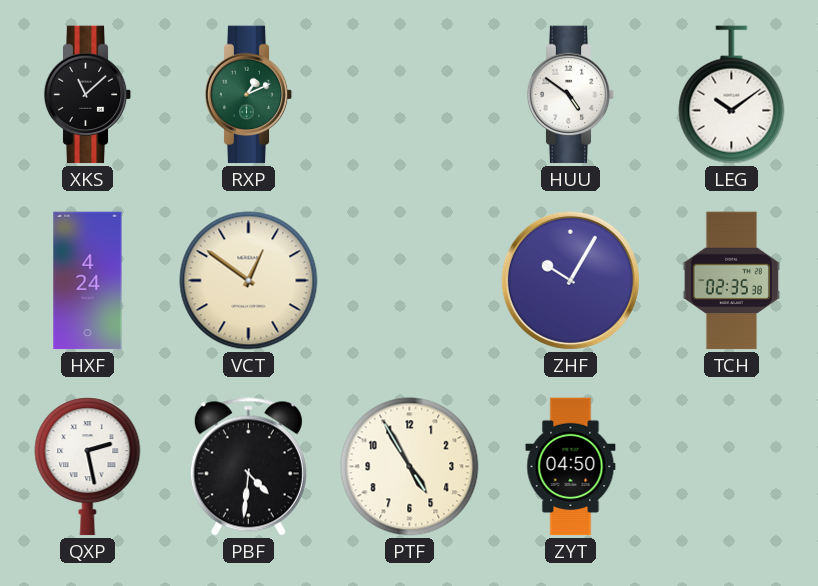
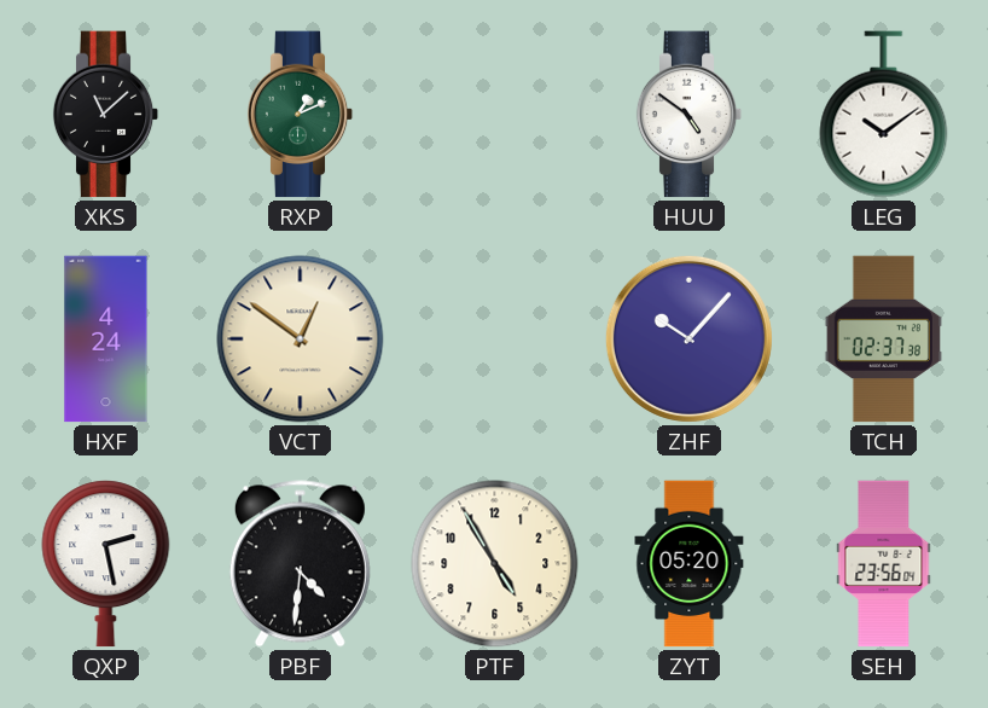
ZHF: 10:05 -> 10:07
TCH: 02:35 -> 02:37
ZYT: 04:50 -> 05:20
SEH: none -> 23:56
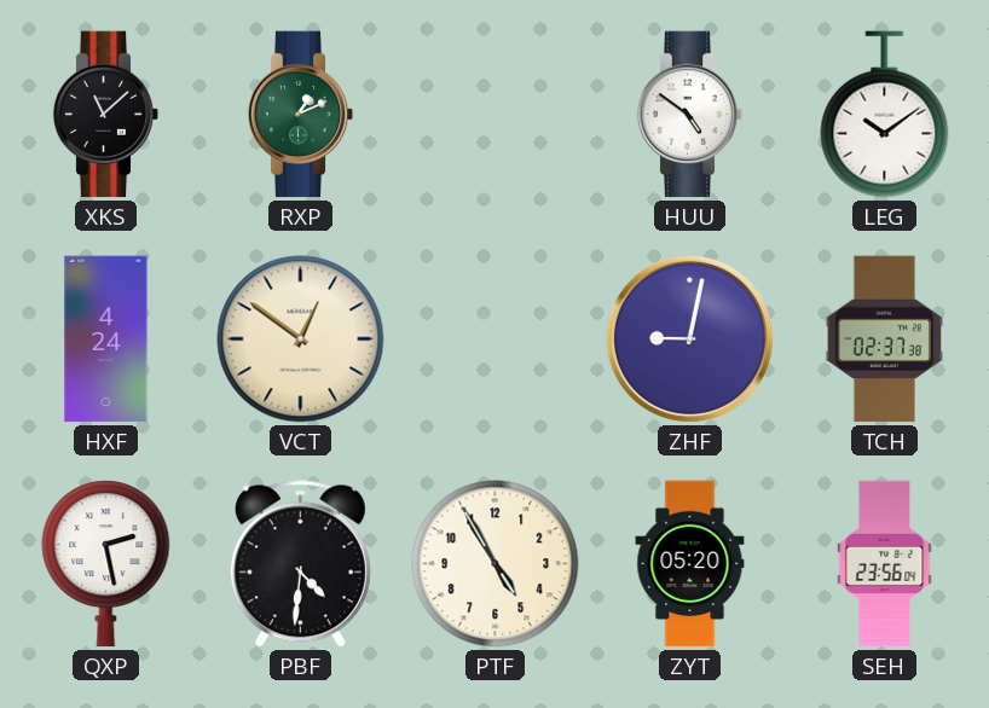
ZHF: 10:07 -> 9:02
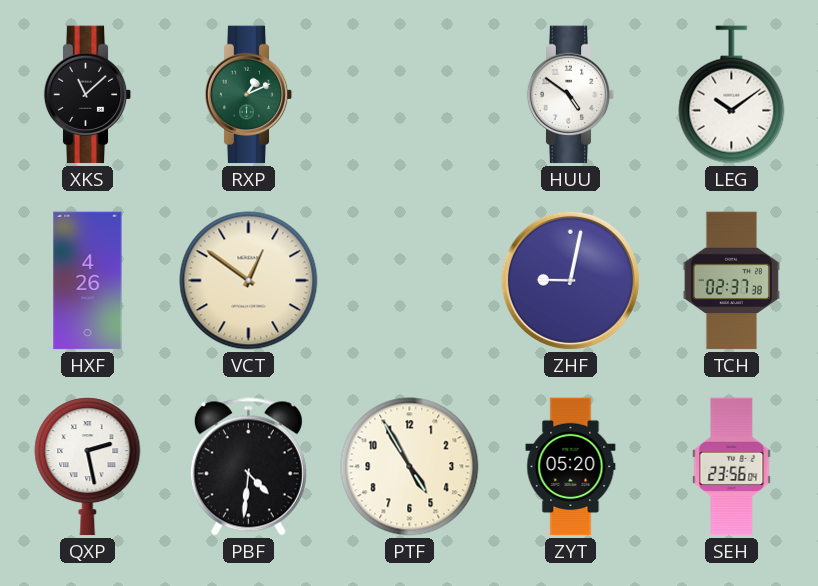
HXF: 4:24 -> 4:26
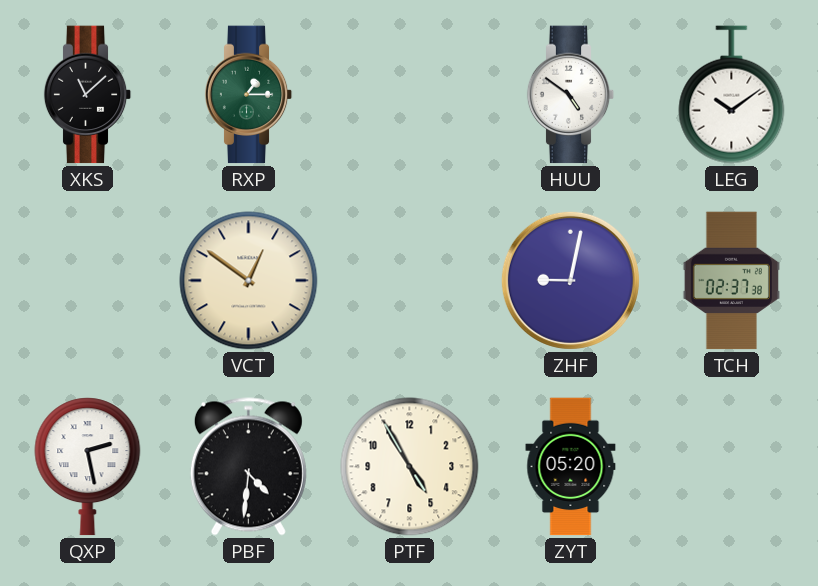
RXP: 1:11 -> 1:15
HXF: 4:26 -> none
SEH: 23:56 -> none
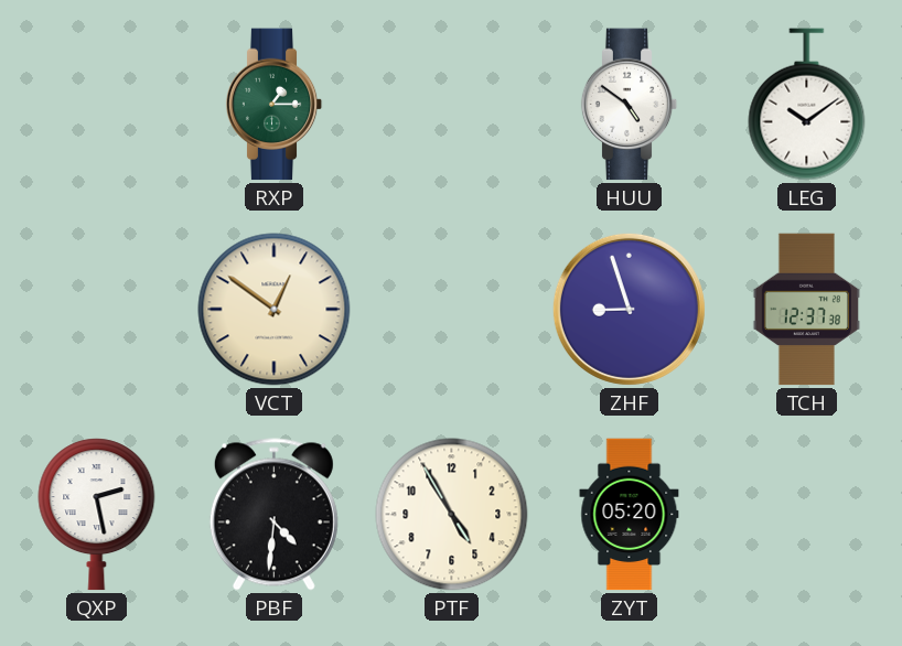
XKS: 11:08 -> none
ZHF: 9:02 -> 8:57
TCH: 02:37 -> 12:37
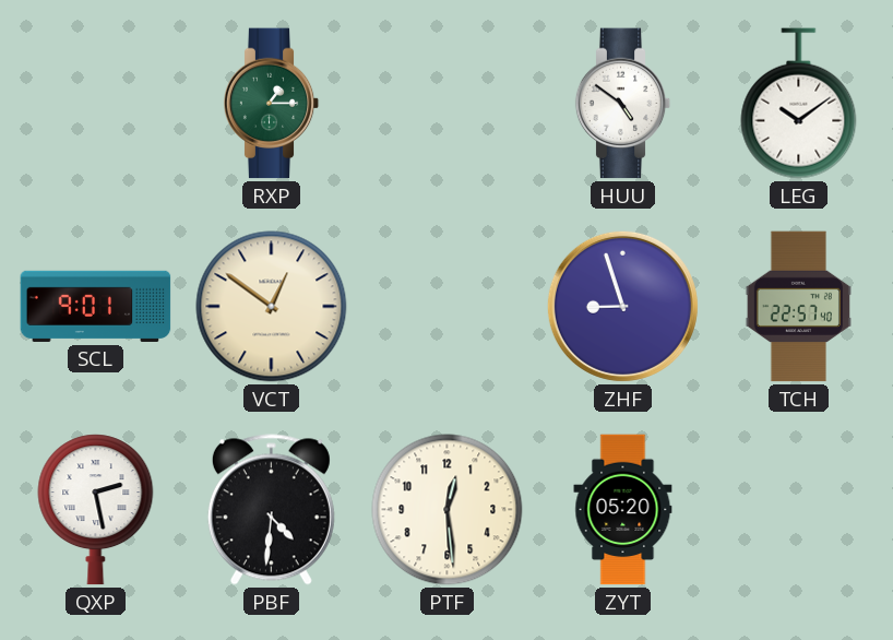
SCL: none -> 9:01
TCH: 12:37 -> 22:57
PTF: 4:55 -> 12:29
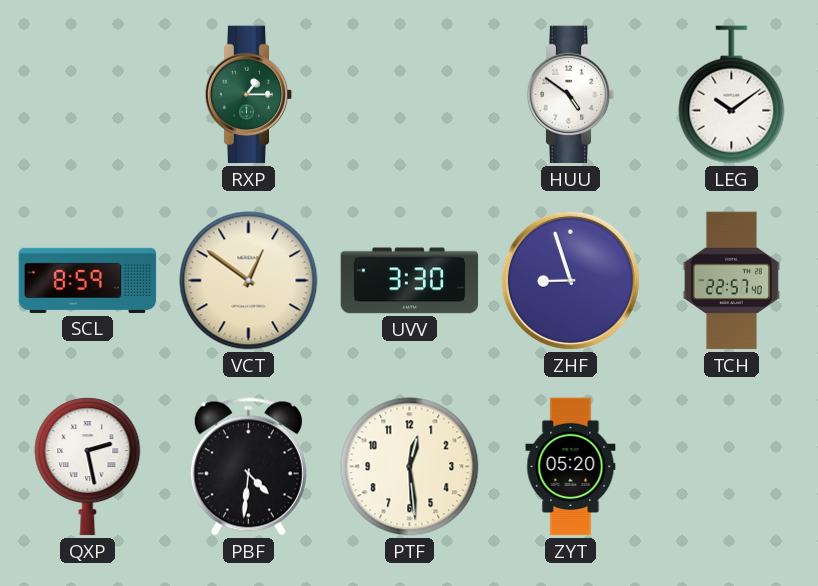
SCL: 9:01 -> 8:59
UVV: none -> 3:30
